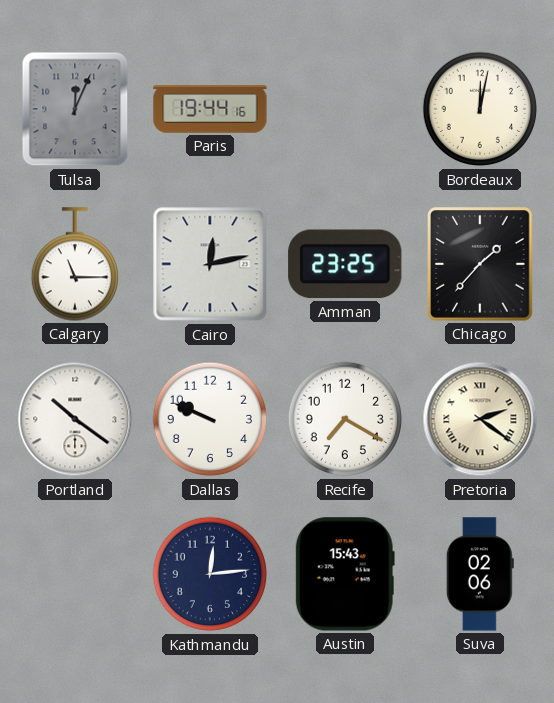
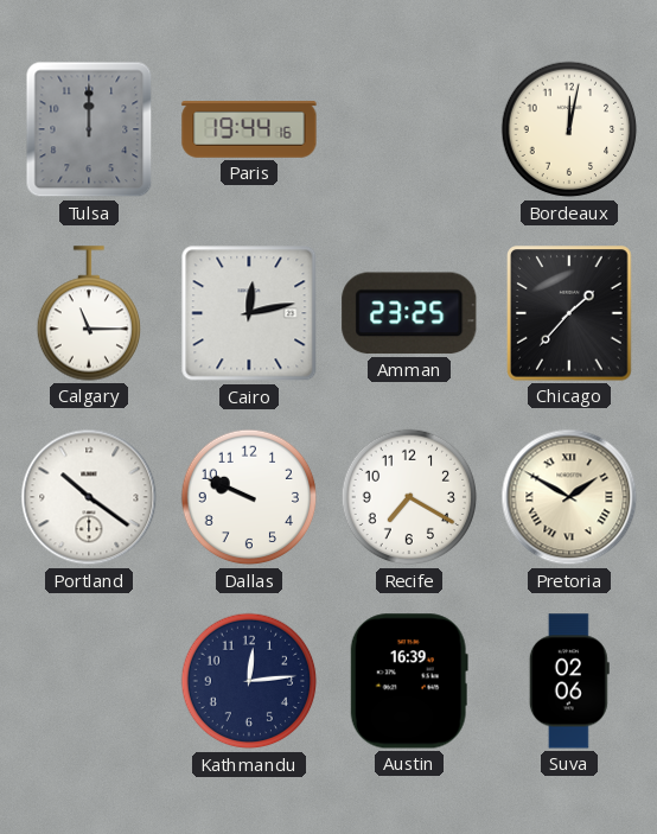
Tulsa: 12:04 -> 12:00
Pretoria: 2:21 -> 1:50
Austin: 15:43 -> 16:39
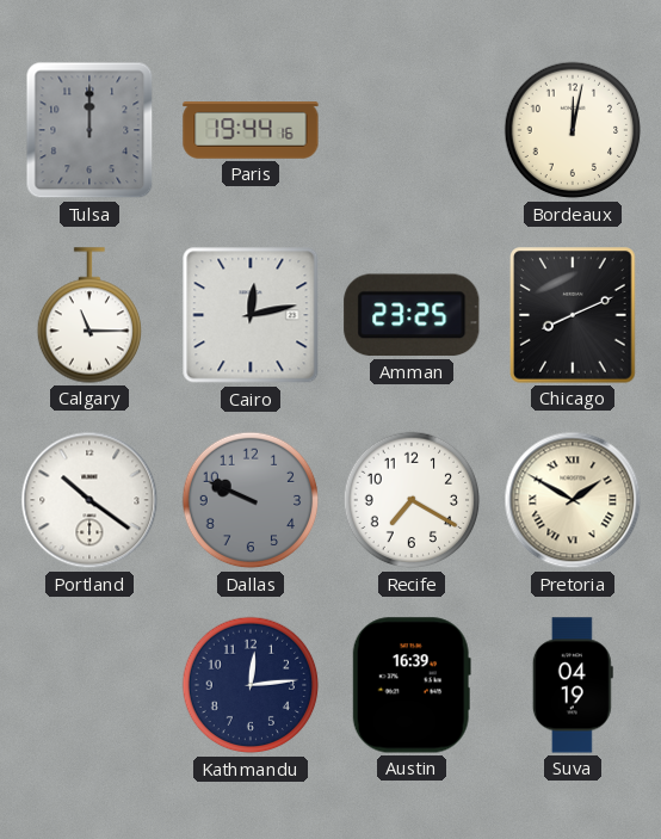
Chicago: 1:37 -> 8:11
Dallas dial: white -> grey
Suva: 02:06 -> 04:19
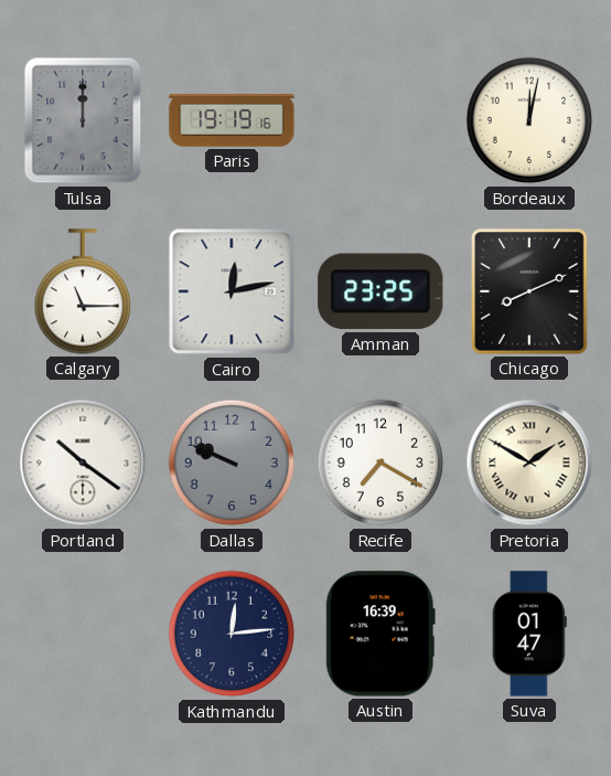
Paris: 19:44 -> 19:19
Suva: 04:19 -> 01:47
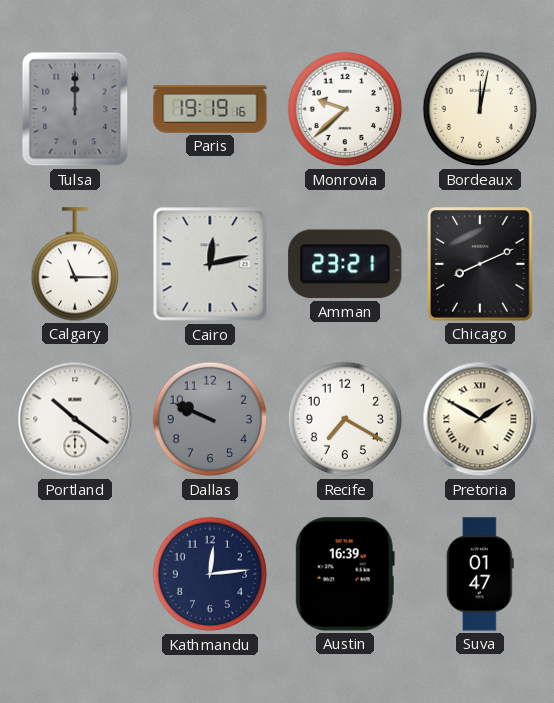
Monrovia: none -> 9:38
Amman: 23:25 -> 23:21
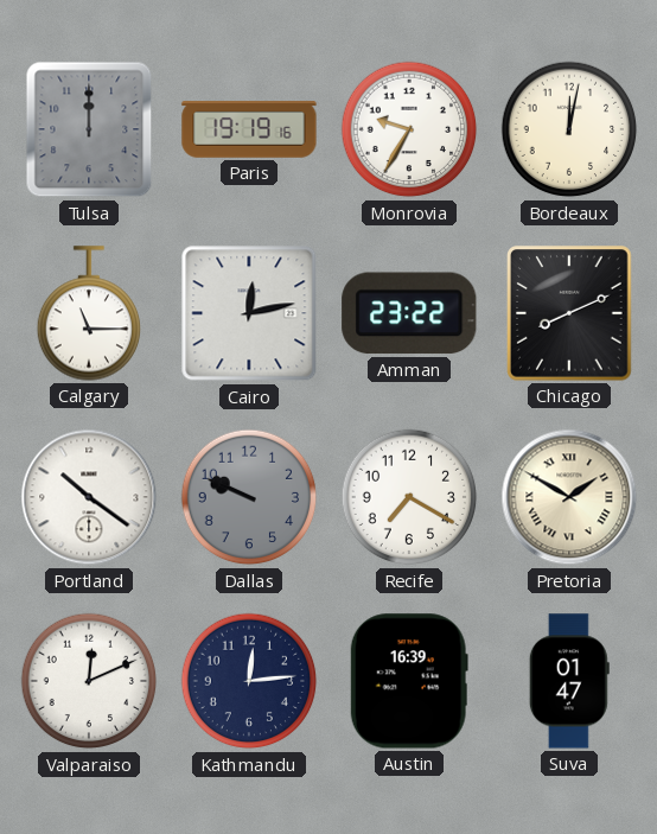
Monrovia: 9:38 -> 9:35
Amman: 23:21 -> 23:22
Valparaiso: none -> 12:11
